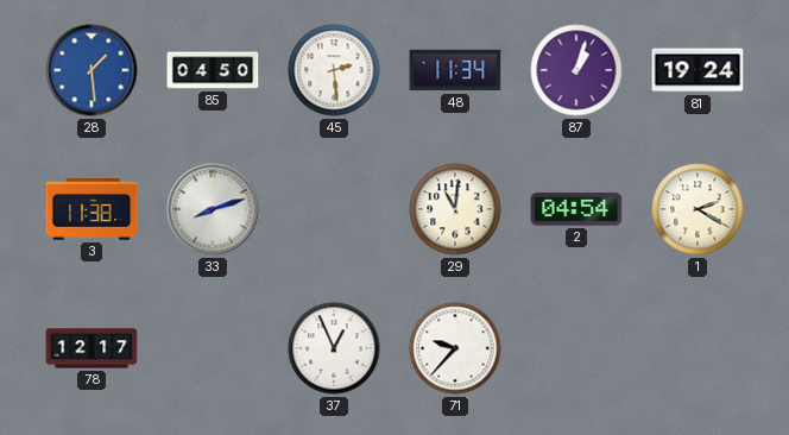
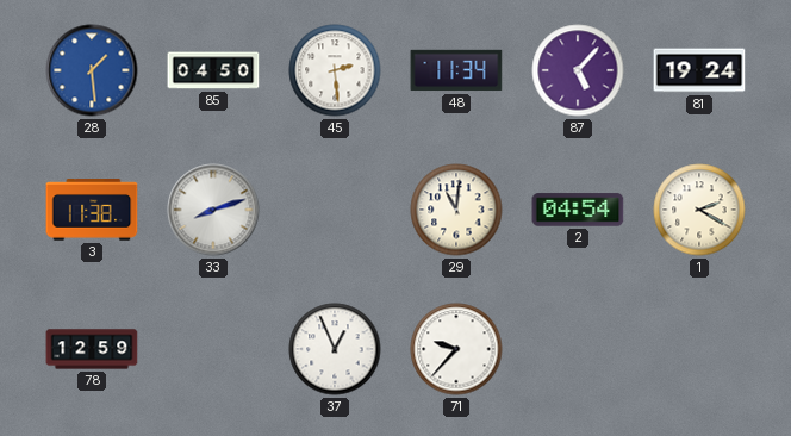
87: 1:03 -> 5:07
78: 12:17 -> 12:59
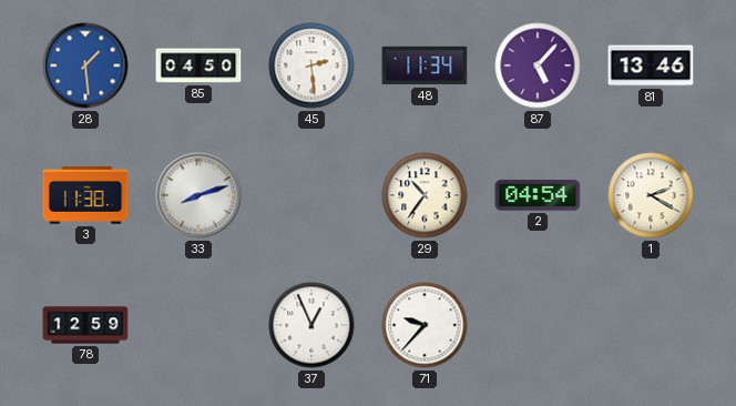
81: 19:24 -> 13:46
29: 11:01 -> 10:36
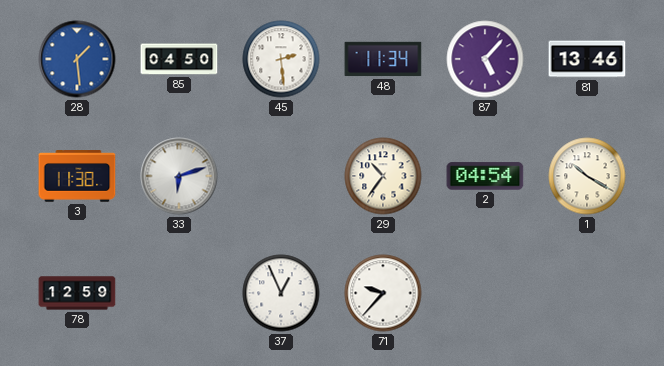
33: 8:12 -> 6:12
1: 2:20 -> 10:20
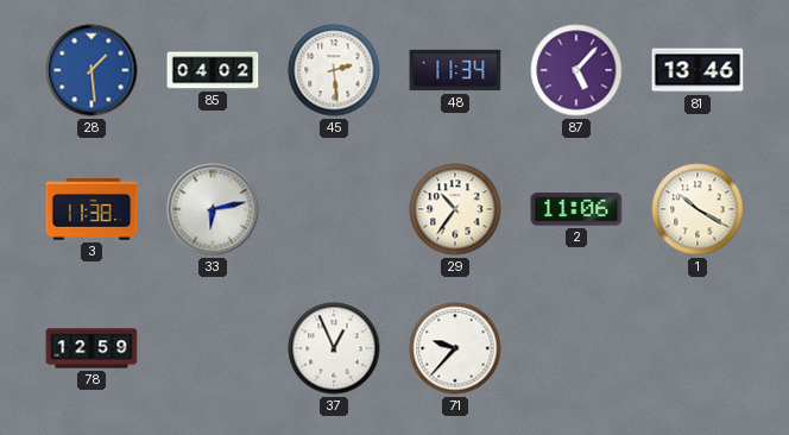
85: 04:50 -> 04:02
33: 6:12 -> 6:13
2: 04:54 -> 11:06
